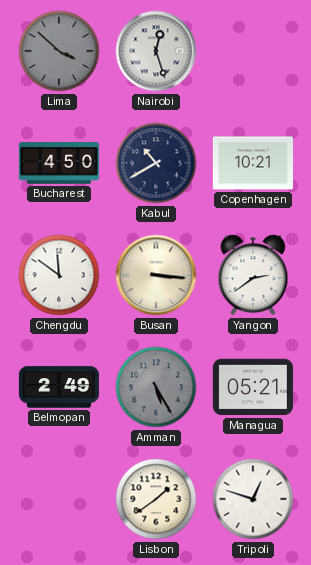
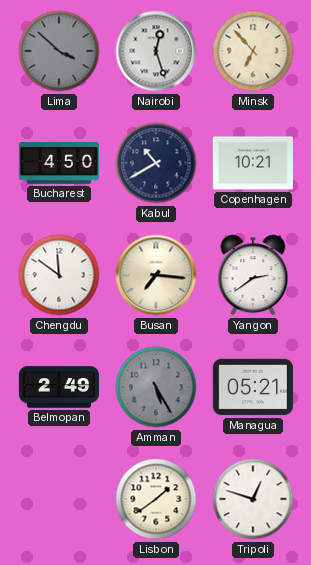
Minsk: none -> 6:53
Busan: 3:16 -> 7:16
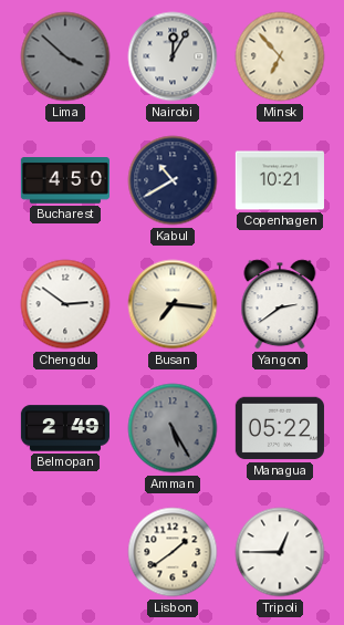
Nairobi: 12:27 -> 12:05
Chengdu: 11:51 -> 2:51
Managua: 05:21 -> 05:22
Tripoli: 12:48 -> 12:45
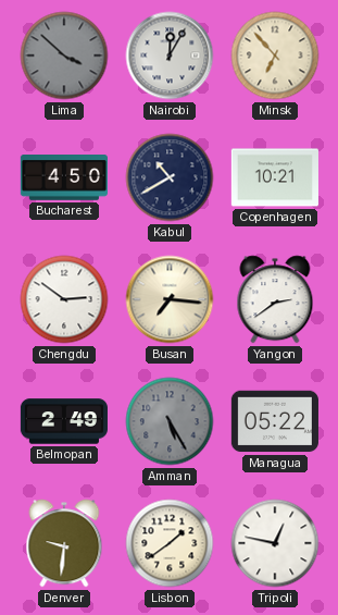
Denver: none -> 9:31
Tripoli: 12:45 -> 12:47
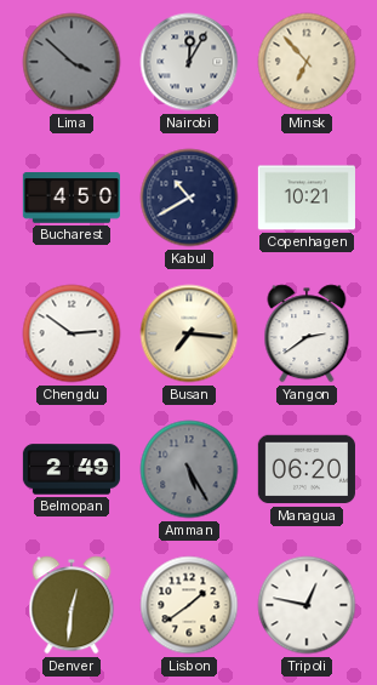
Managua: 05:22 -> 06:20
Denver: 9:31 -> 12:31
